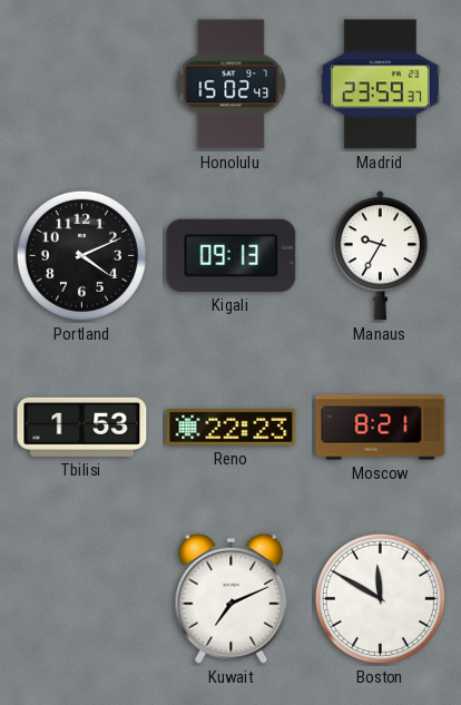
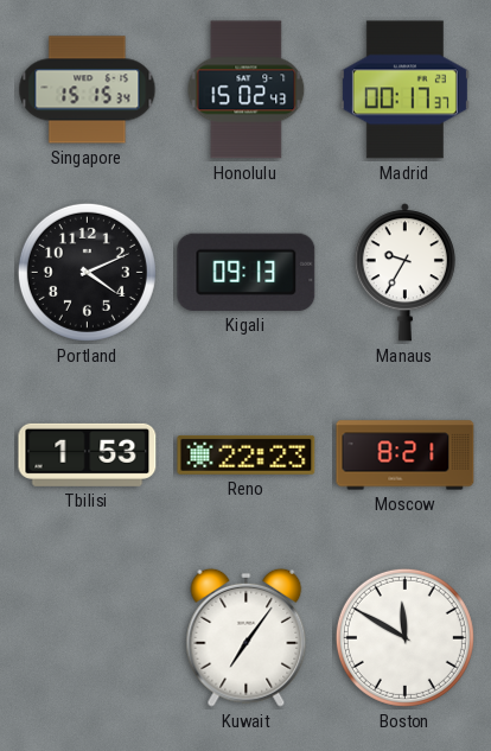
Singapore: none -> 15:15
Madrid: 23:59 -> 00:17
Kuwait: 7:11 -> 7:06
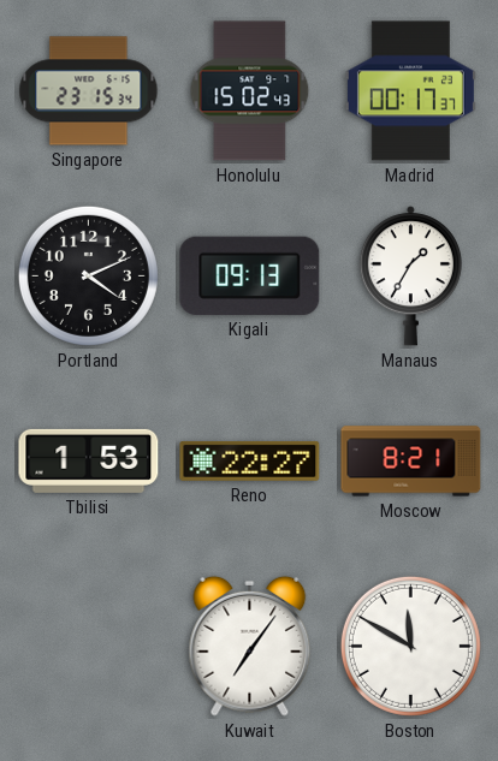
Singapore: 15:15 -> 23:15
Manaus: 9:35 -> 1:35
Reno: 22:23 -> 22:27
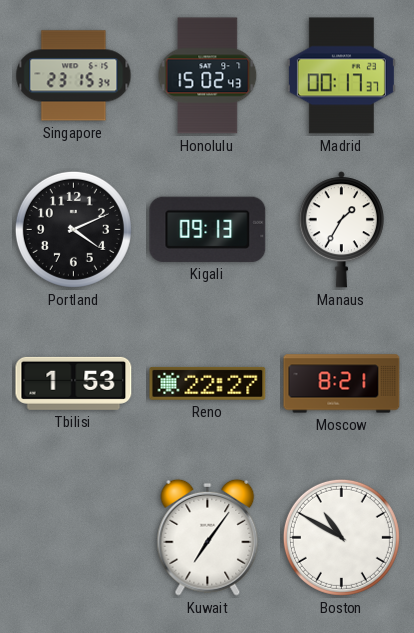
Boston: 11:50 -> 10:50
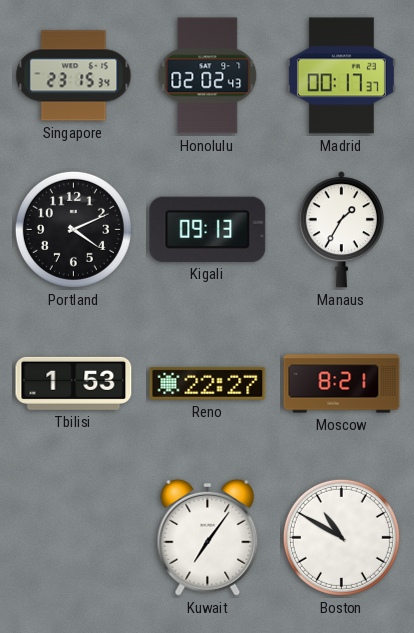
Honolulu: 15:02 -> 02:02
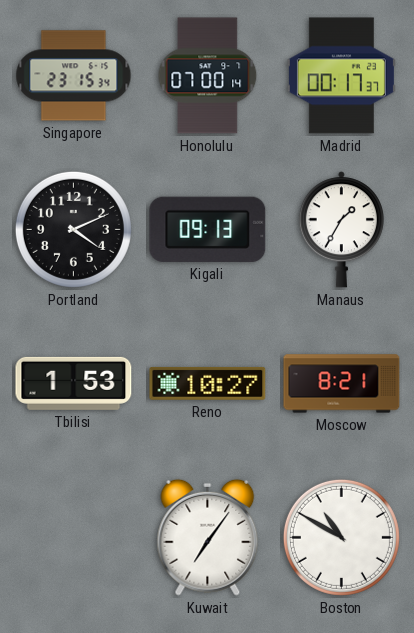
Honolulu: 02:02 -> 07:00
Reno: 22:27 -> 10:27
